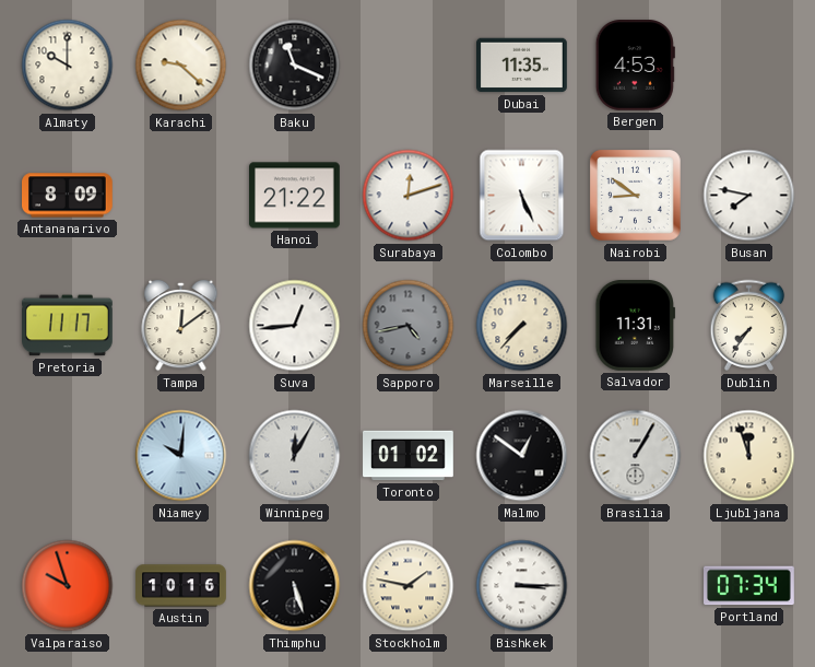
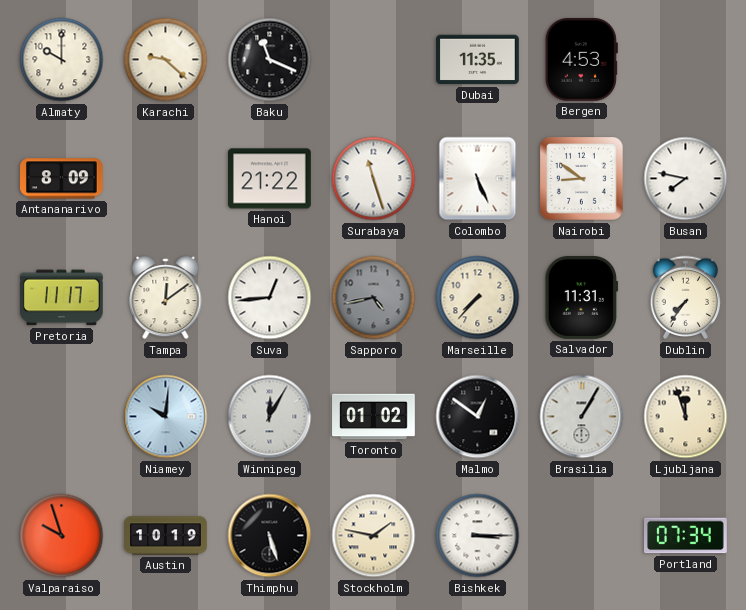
Surabaya: 12:12 -> 11:27
Austin: 10:16 -> 10:19
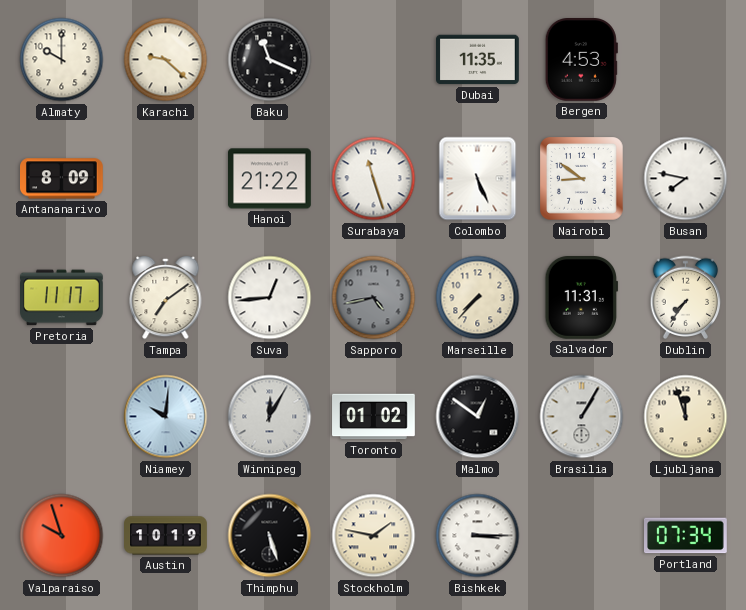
Tampa: 12:09 -> 7:09
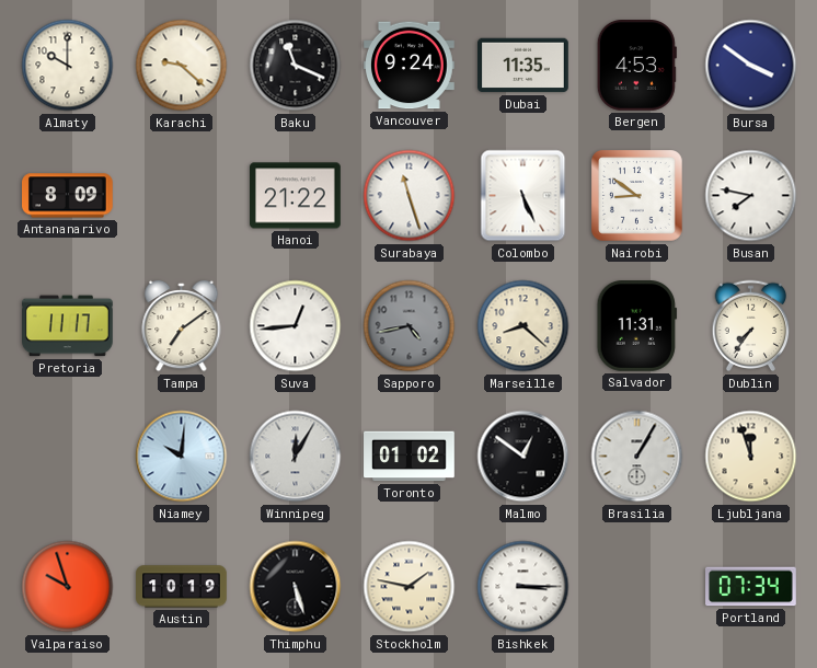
Vancouver: none -> 9:24
Bursa: none -> 3:51
Marseille: 7:37 -> 8:22
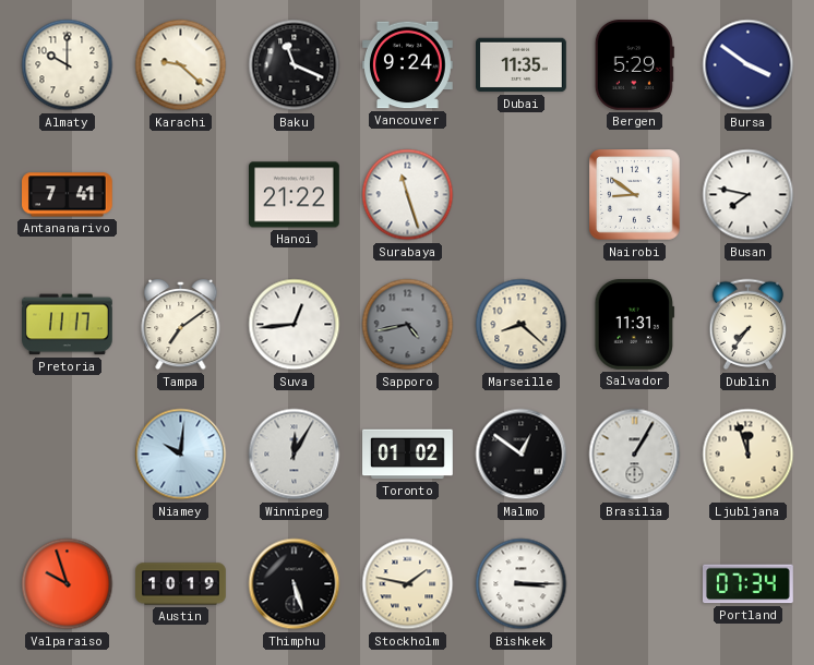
Bergen: 4:53 -> 5:29
Antananarivo: 8:09 -> 7:41
Colombo: 5:26 -> none
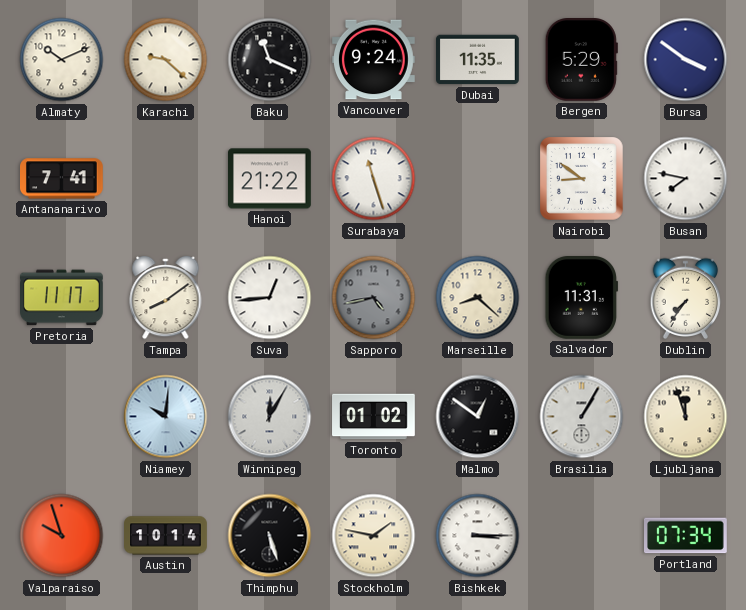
Almaty: 10:00 -> 10:11
Tampa: 7:09 -> 8:09
Austin: 10:19 -> 10:14
